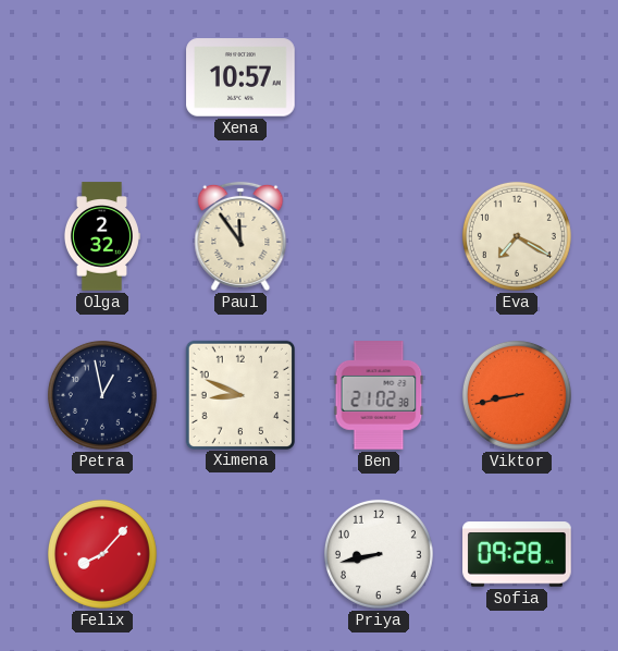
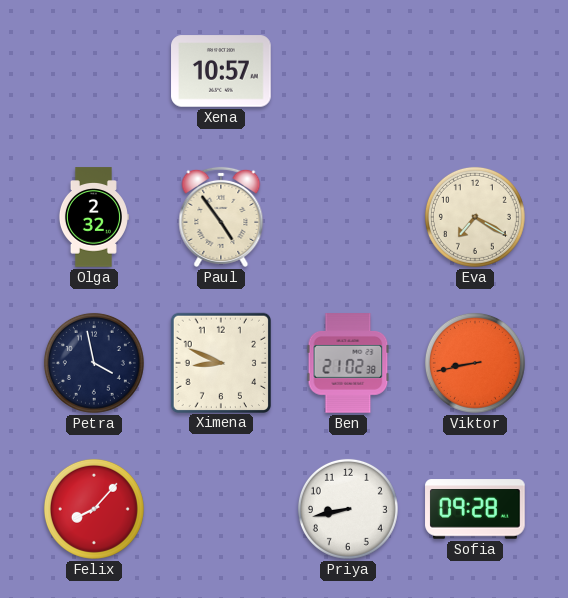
Paul: 11:54 -> 4:54
Petra: 12:58 -> 3:58
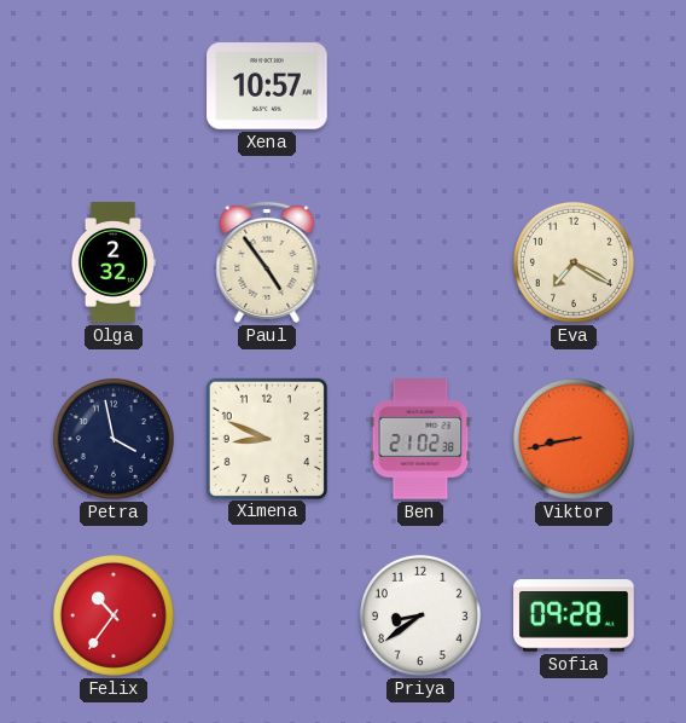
Felix: 8:07 -> 10:36
Priya: 8:43 -> 8:39
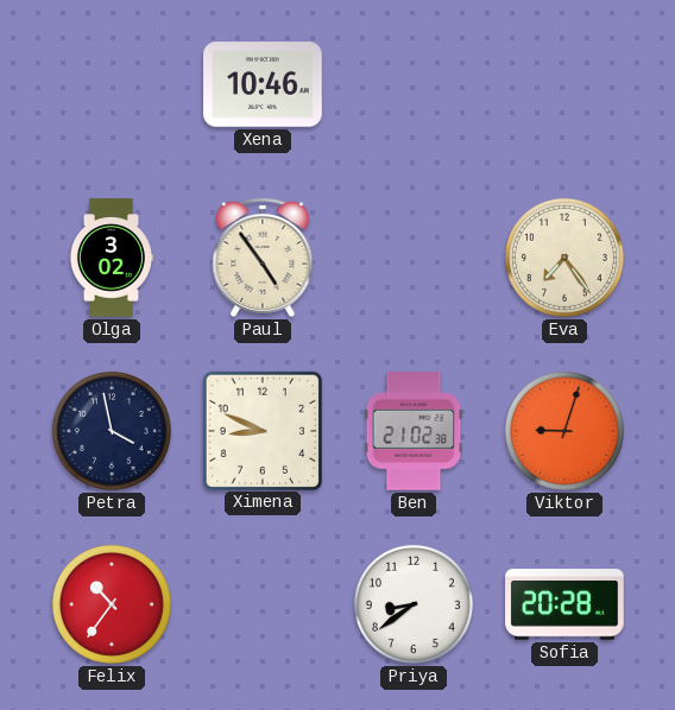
Xena: 10:57 -> 10:46
Olga: 2:32 -> 3:02
Eva: 7:20 -> 7:24
Viktor: 8:43 -> 9:03
Sofia: 09:28 -> 20:28
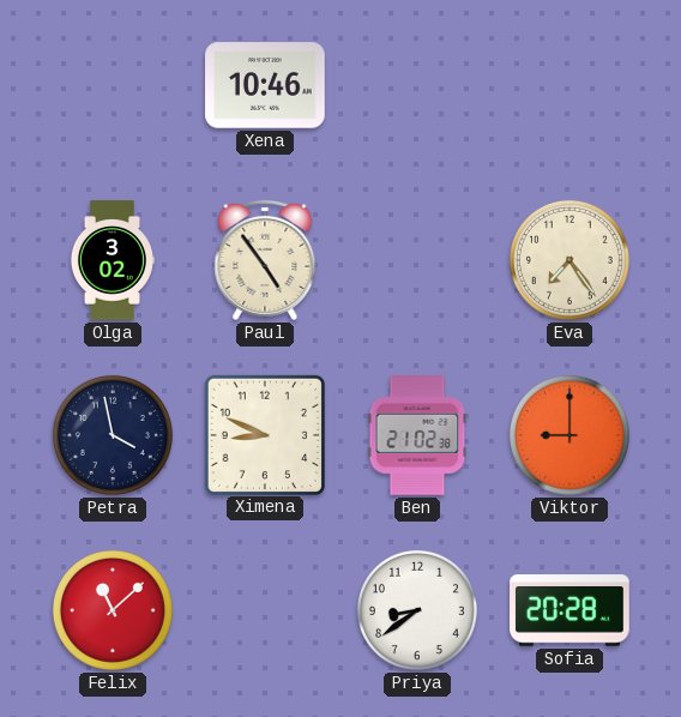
Viktor: 9:03 -> 9:00
Felix: 10:36 -> 11:08
